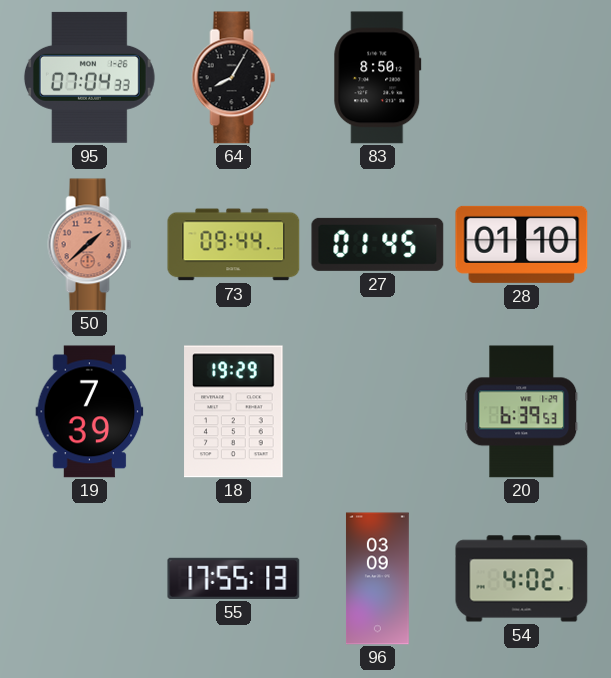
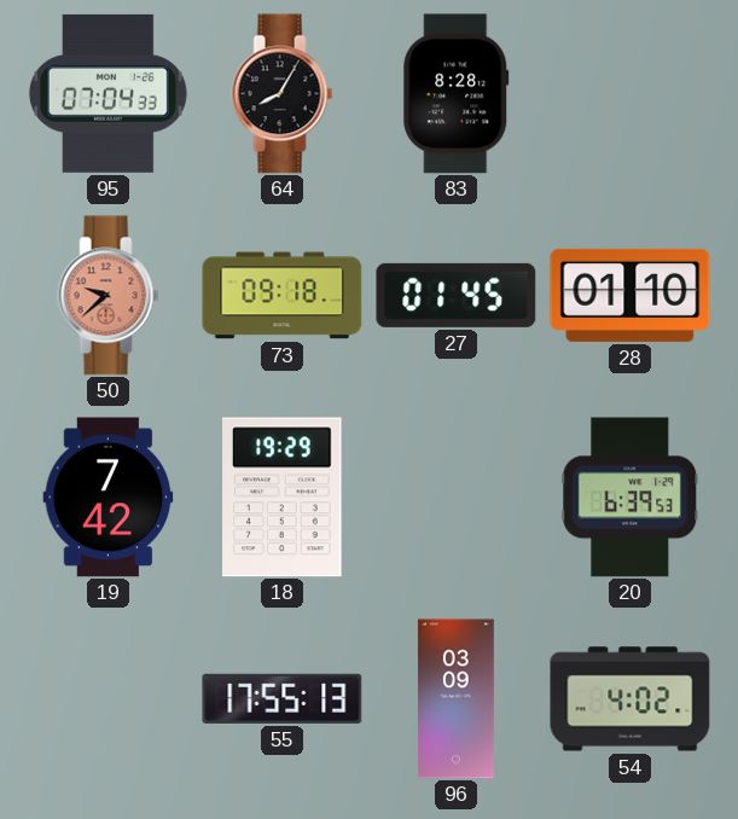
83: 8:50 -> 8:28
50: 1:38 -> 9:38
73: 09:44 -> 09:18
19: 7:39 -> 7:42
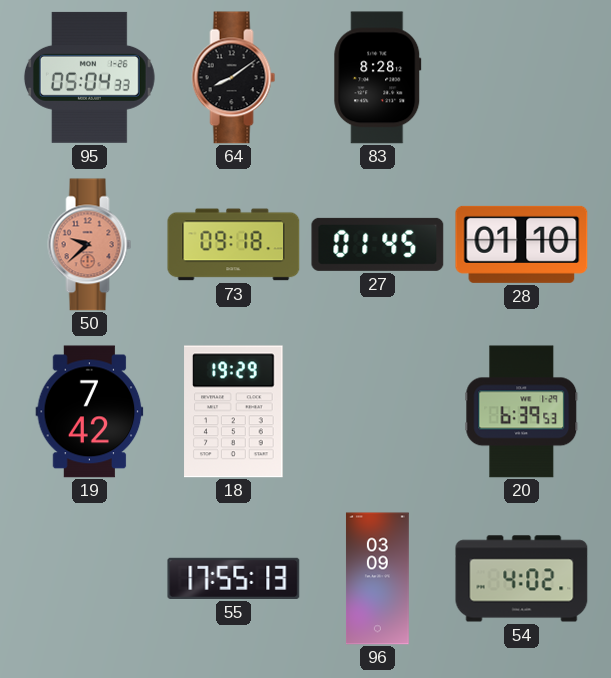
95: 07:04 -> 05:04
64: 8:05 -> 8:09
